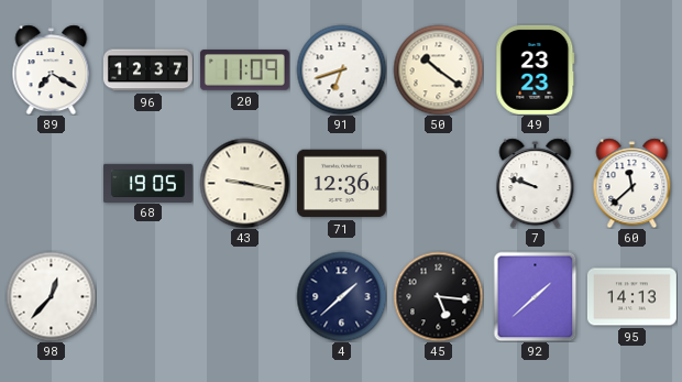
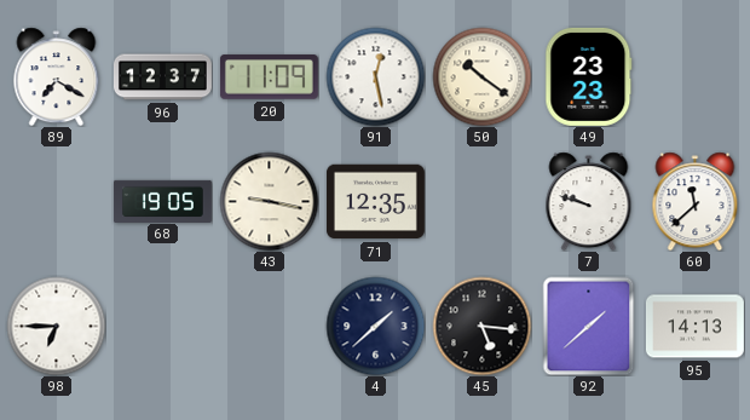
91: 6:42 -> 12:28
71: 12:36 -> 12:35
98: 12:37 -> 6:45
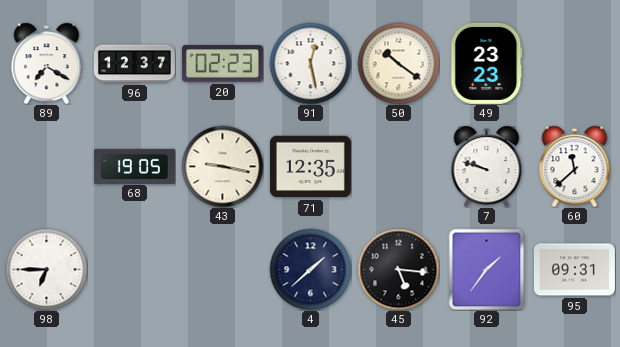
20: 11:09 -> 02:23
92: 1:38 -> 1:36
95: 14:13 -> 09:31
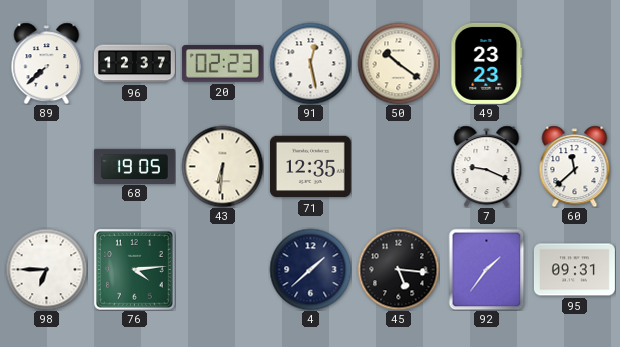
89: 7:20 -> 7:38
43: 9:17 -> 6:31
7: 9:48 -> 9:19
76: none -> 4:14
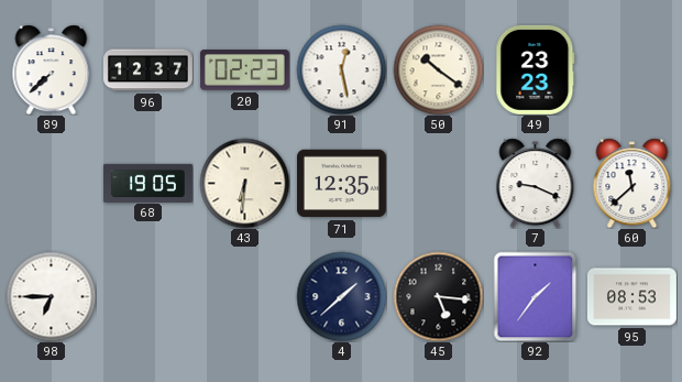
76: 4:14 -> none
95: 09:31 -> 08:53
